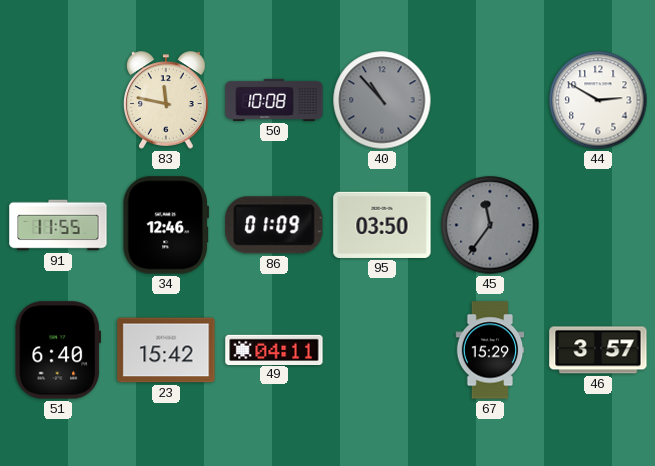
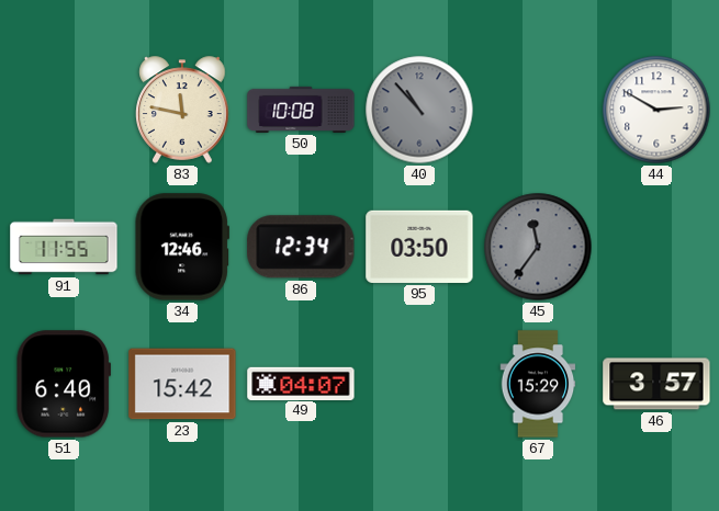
86: 01:09 -> 12:34
49: 04:11 -> 04:07
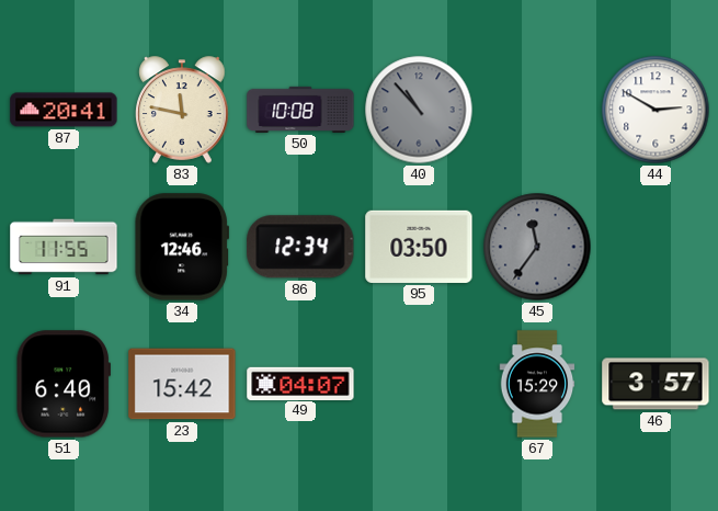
87: none -> 20:41
